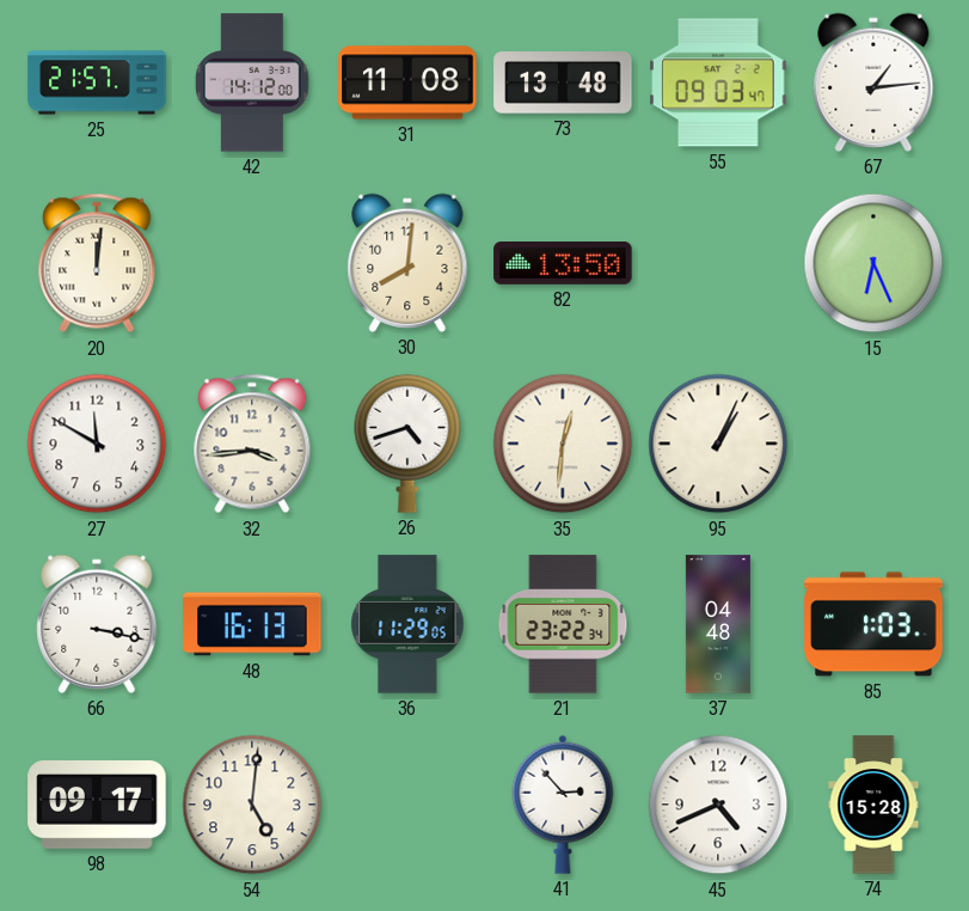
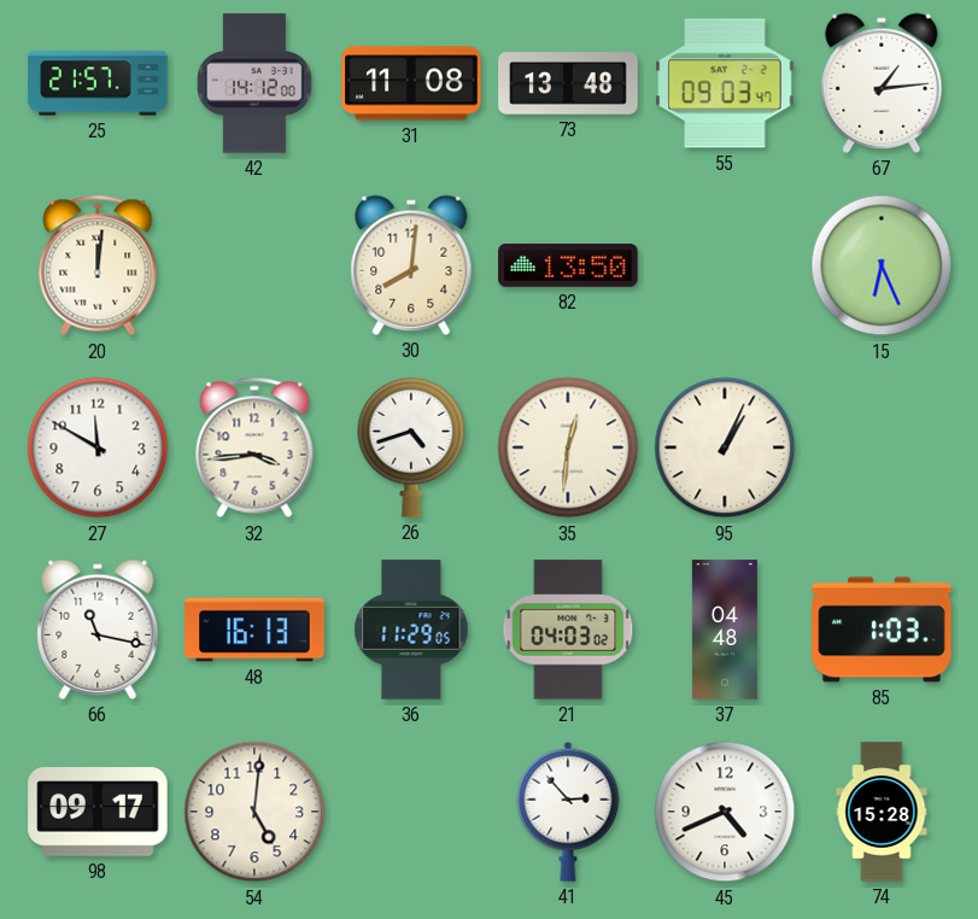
66: 3:17 -> 11:17
21: 23:22 -> 04:03
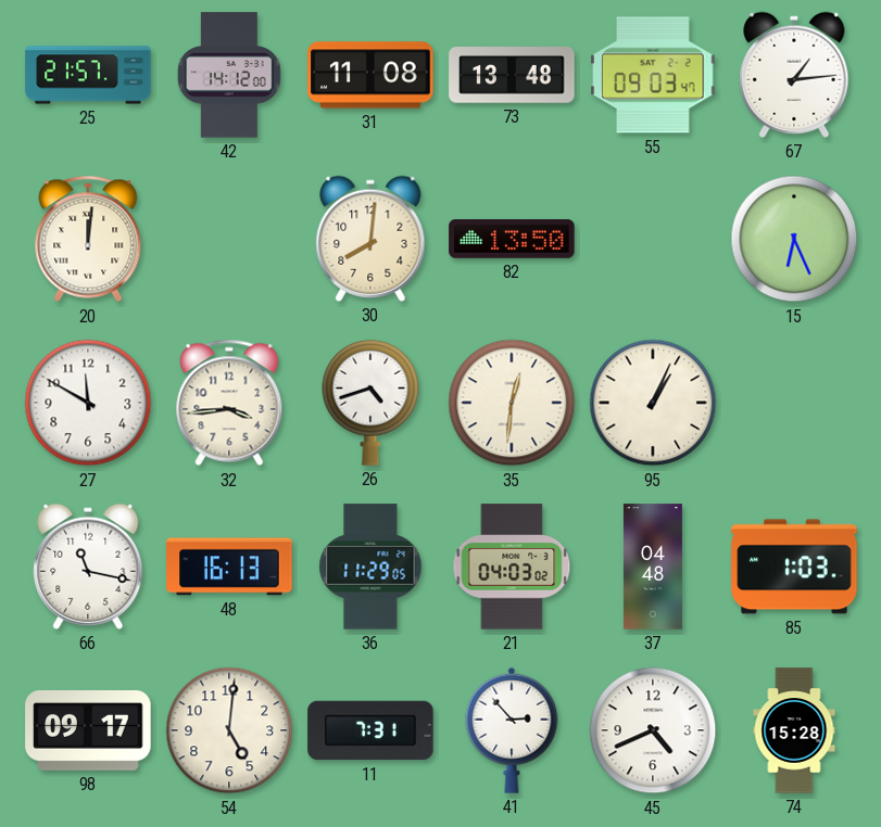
11: none -> 7:31
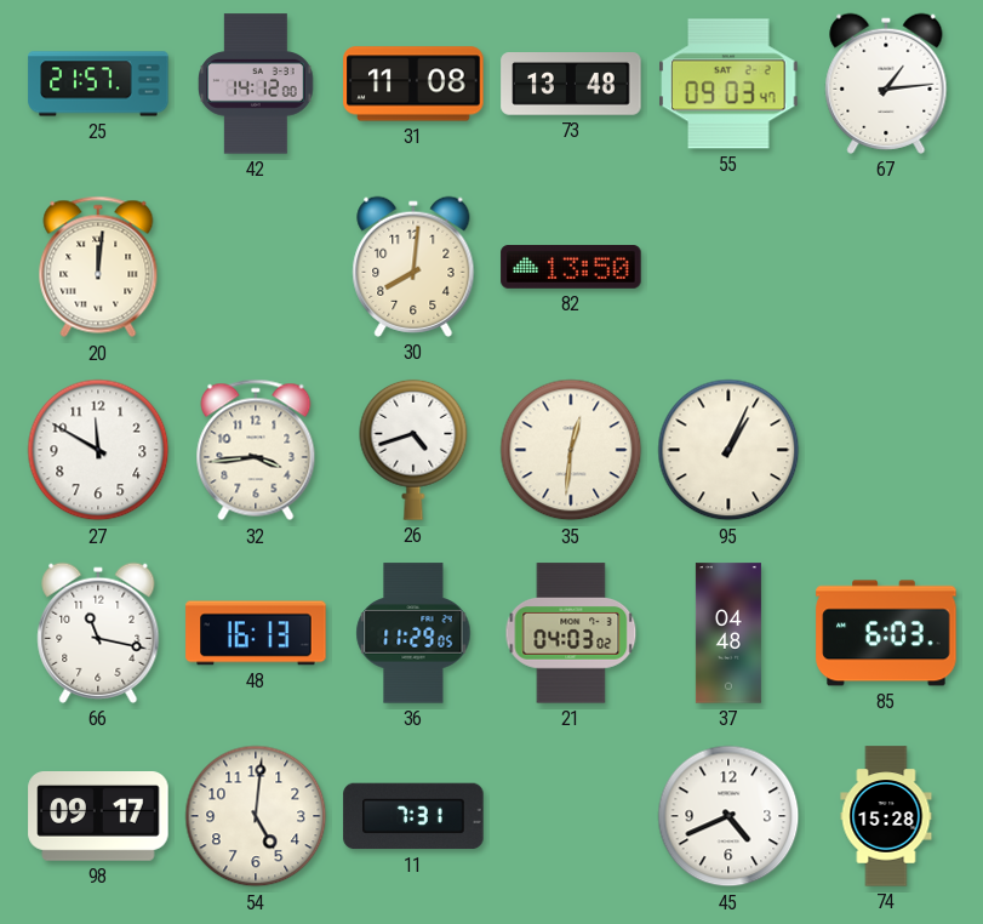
15: 6:26 -> none
85: 1:03 -> 6:03
41: 2:53 -> none
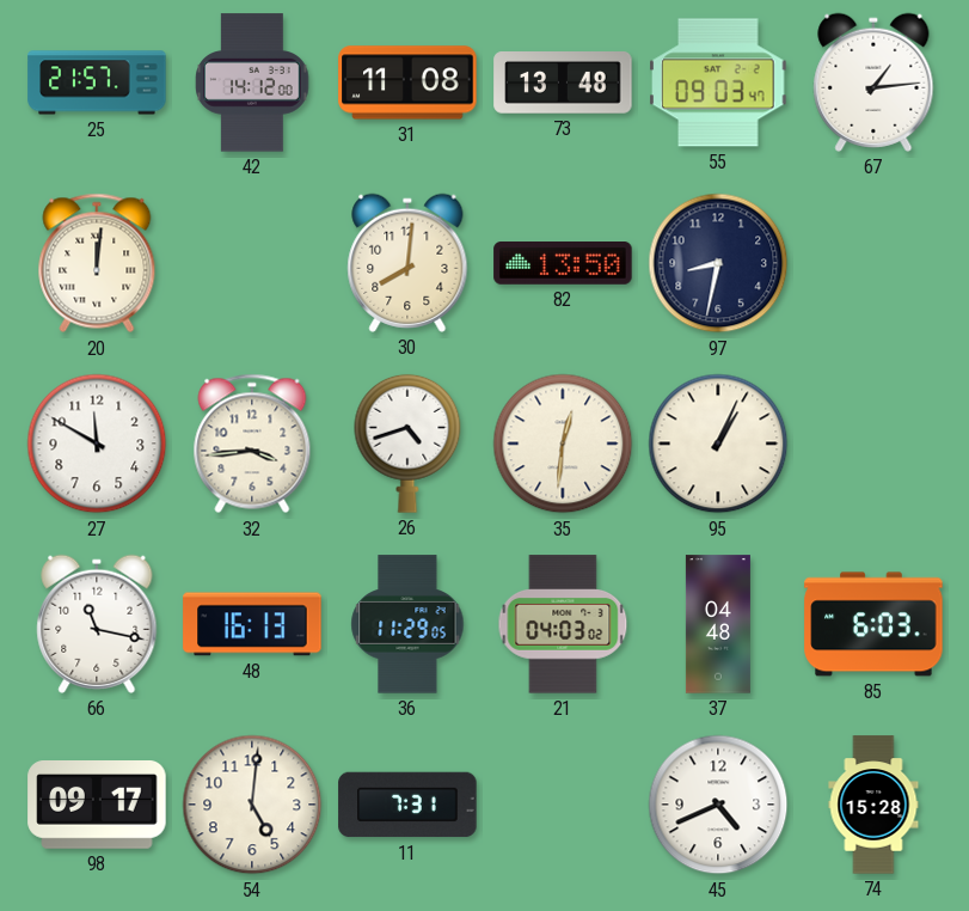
97: none -> 8:32
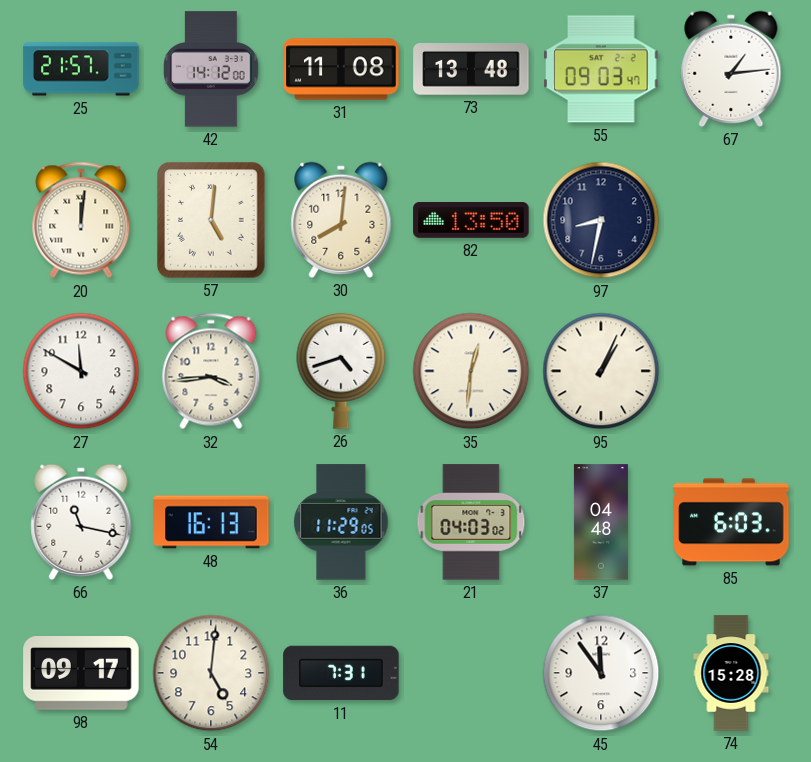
57: none -> 5:01
45: 4:41 -> 11:54
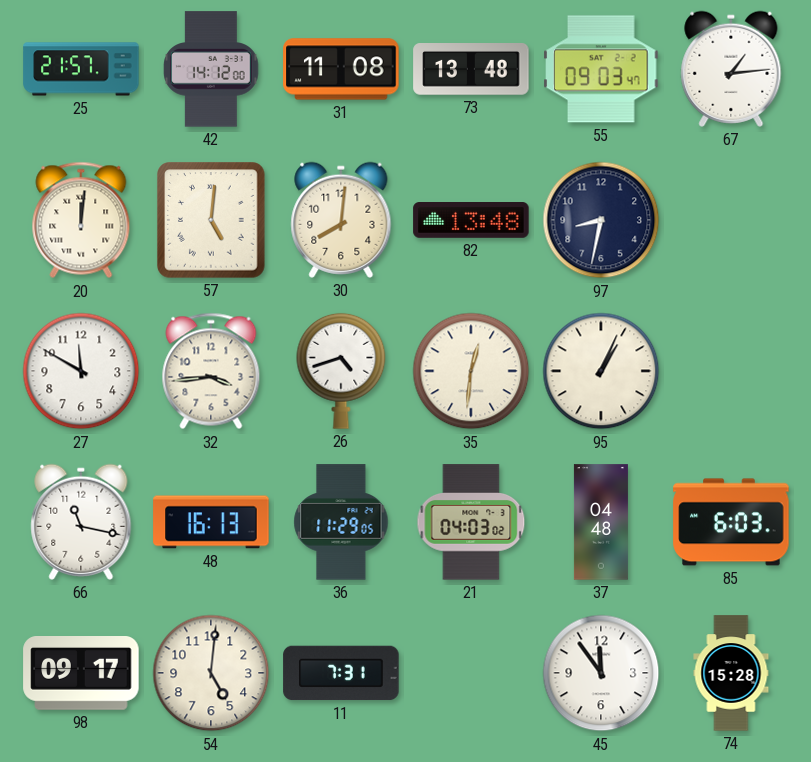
82: 13:50 -> 13:48
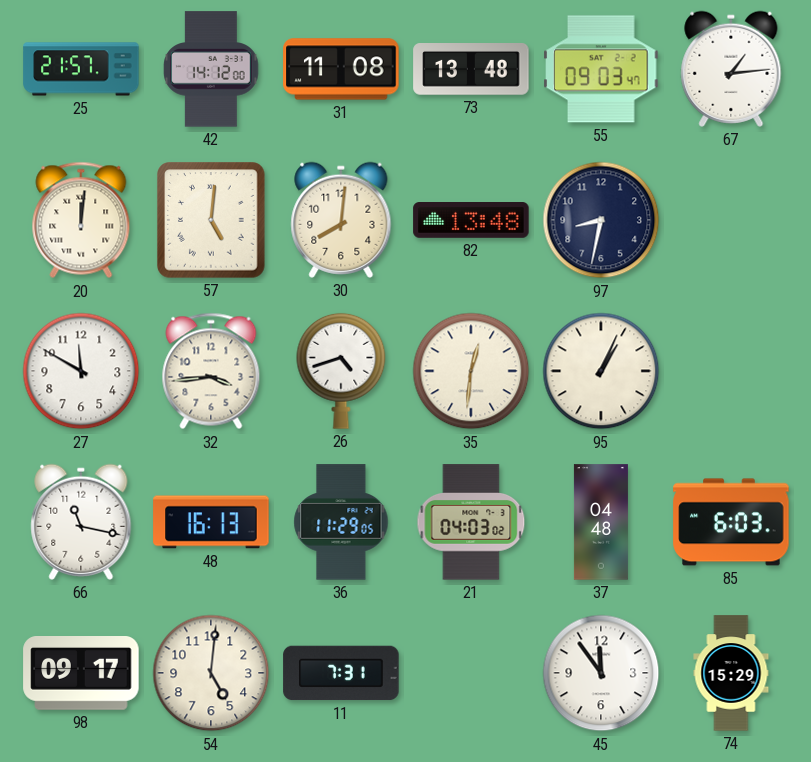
74: 15:28 -> 15:29
